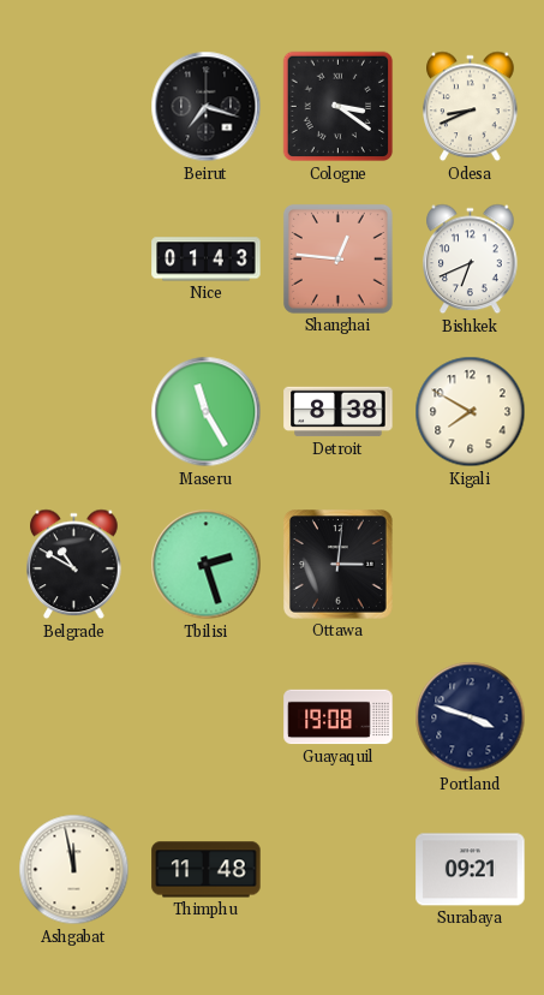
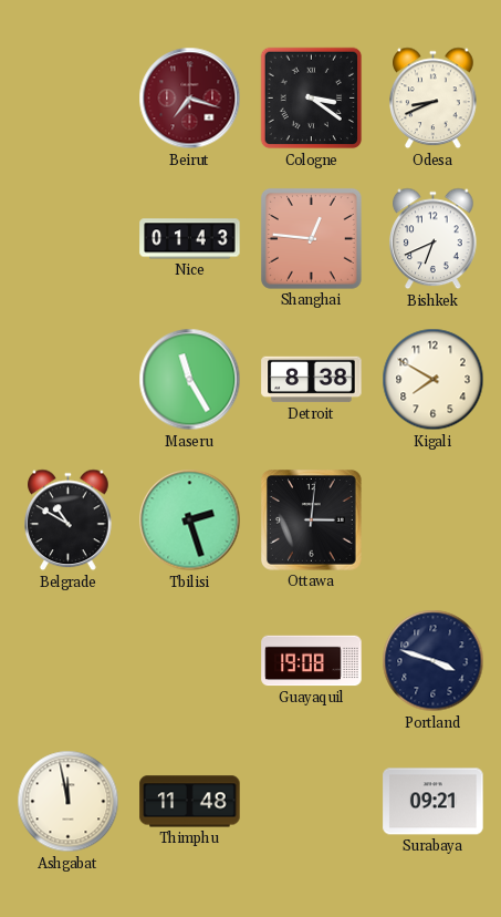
Beirut dial: black -> burgundy
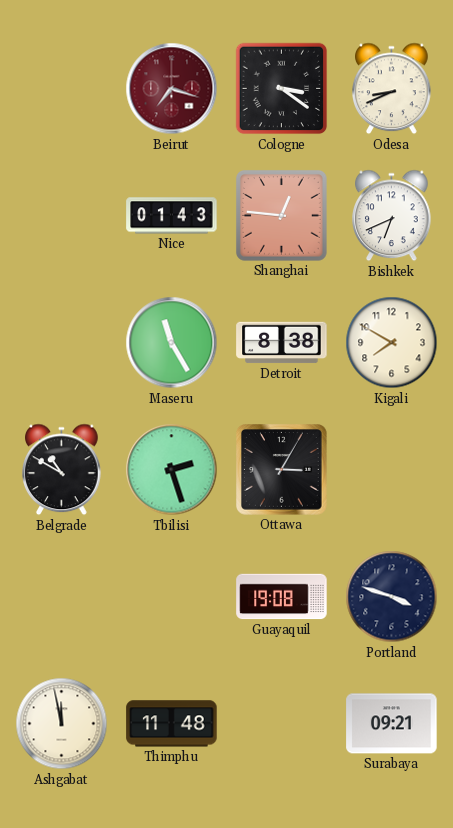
Ottawa: 3:01 -> 3:05
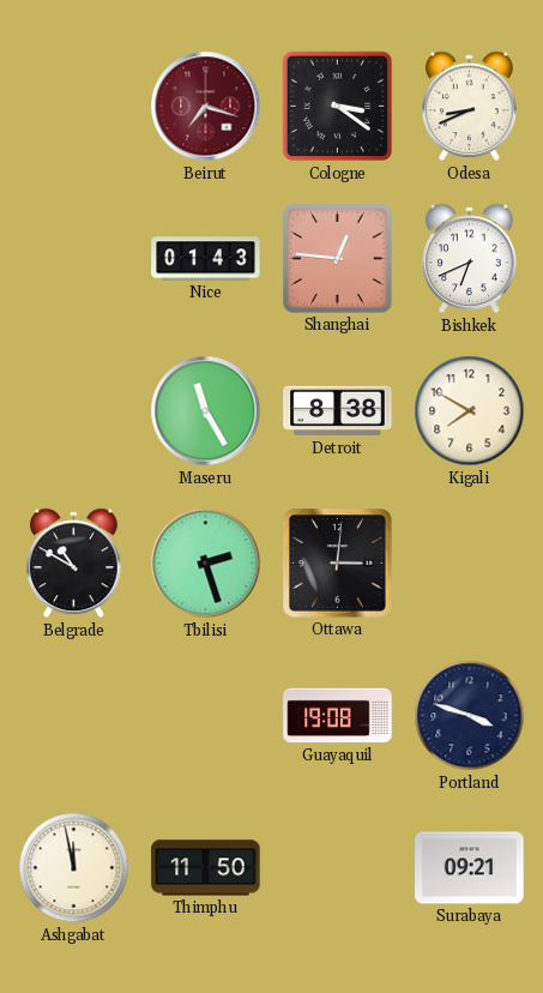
Ottawa: 3:05 -> 3:01
Thimphu: 11:48 -> 11:50
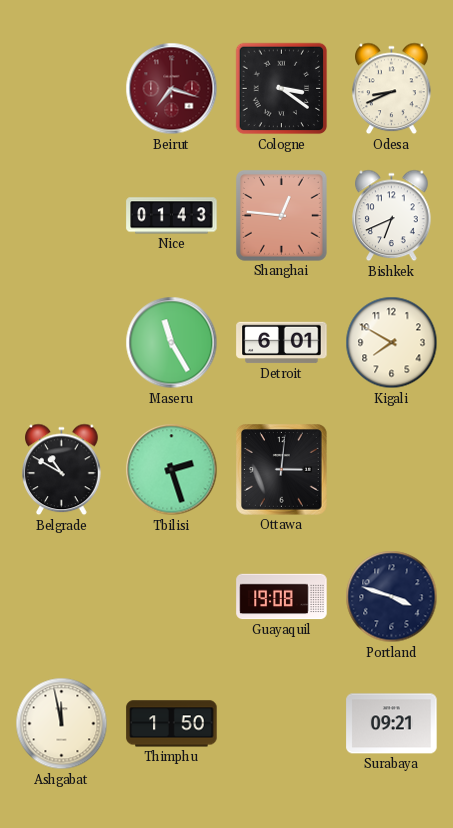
Detroit: 8:38 -> 6:01
Thimphu: 11:50 -> 1:50
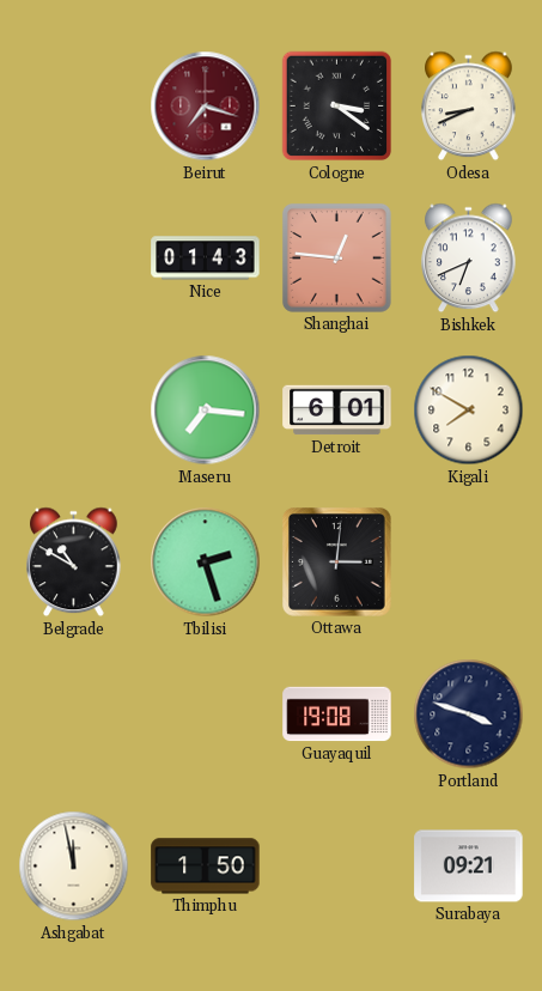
Maseru: 11:25 -> 7:16
